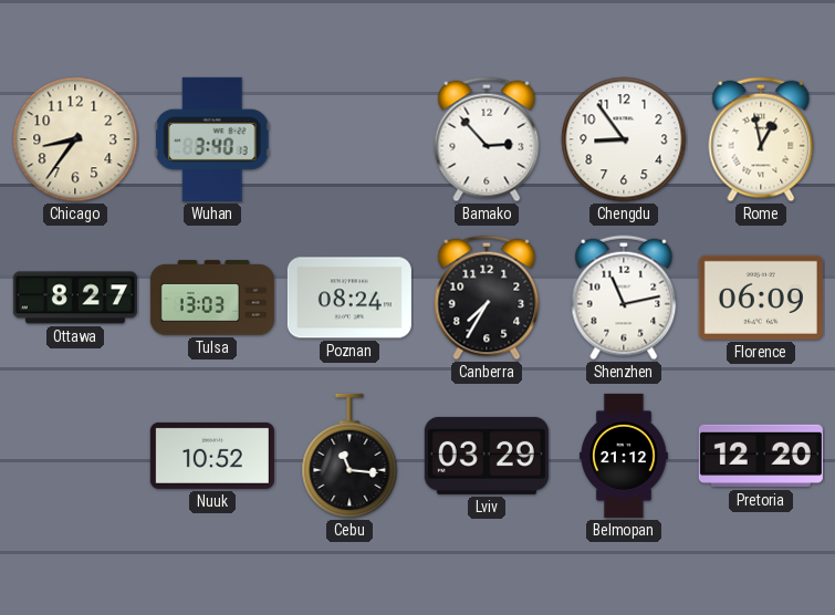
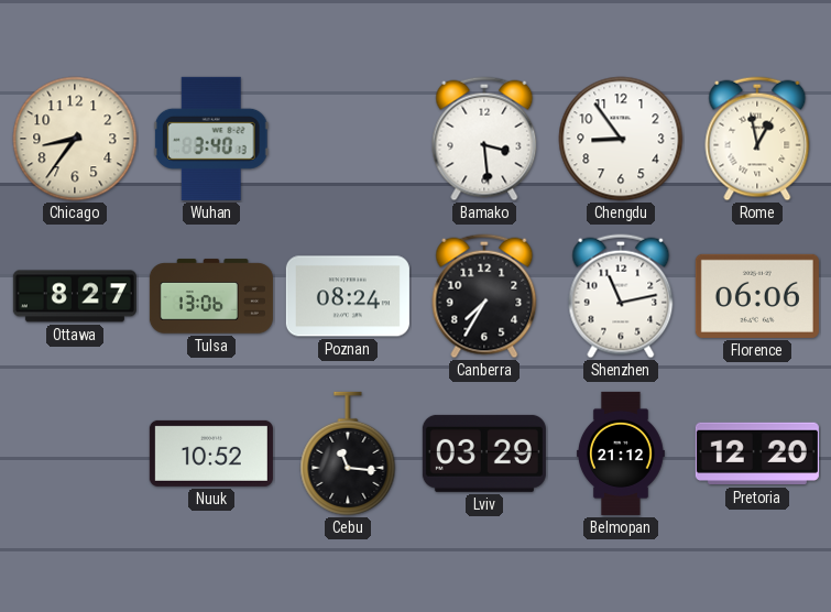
Bamako: 2:53 -> 3:29
Tulsa: 13:03 -> 13:06
Florence: 06:09 -> 06:06
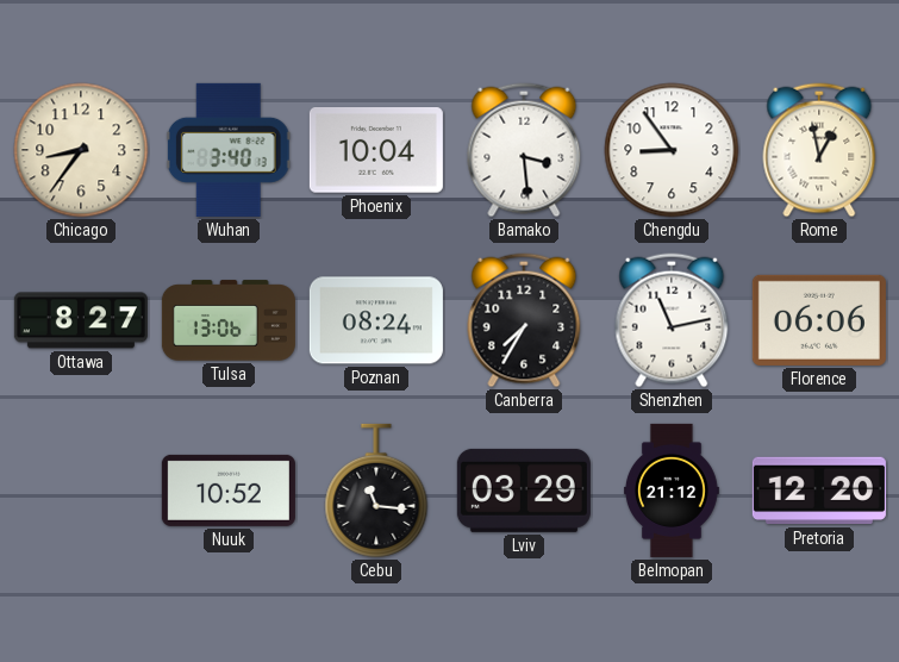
Phoenix: none -> 10:04
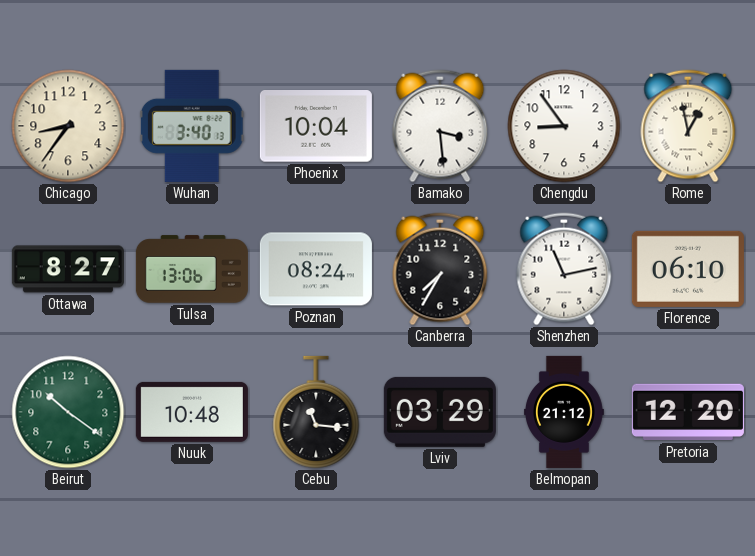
Florence: 06:06 -> 06:10
Beirut: none -> 10:21
Nuuk: 10:52 -> 10:48
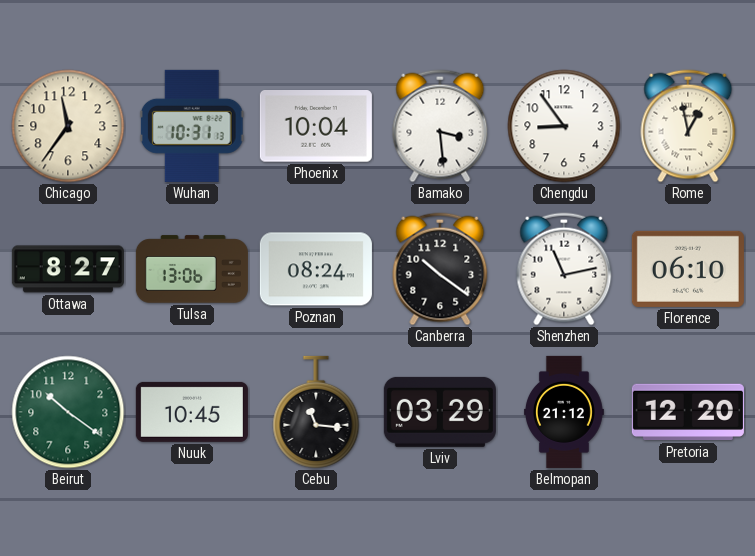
Chicago: 8:36 -> 11:36
Wuhan: 3:40 -> 10:31
Canberra: 7:35 -> 10:21
Nuuk: 10:48 -> 10:45
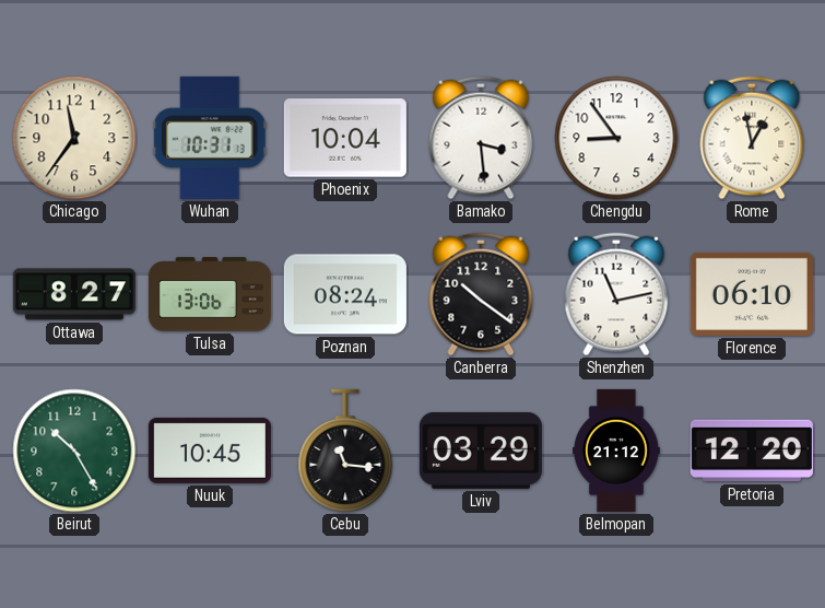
Beirut: 10:21 -> 10:25
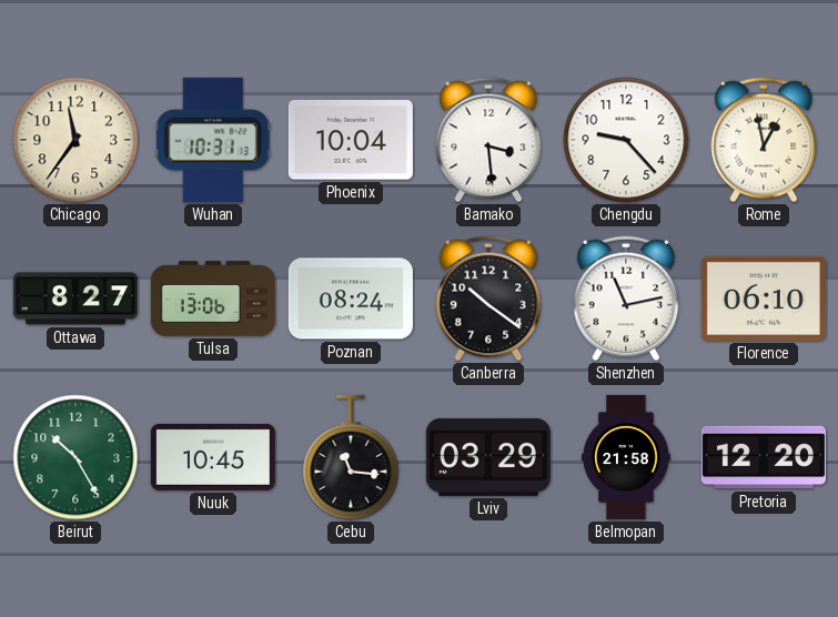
Chengdu: 8:54 -> 9:23
Belmopan: 21:12 -> 21:58
